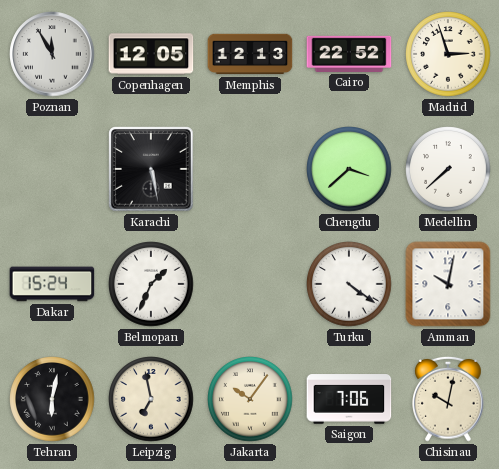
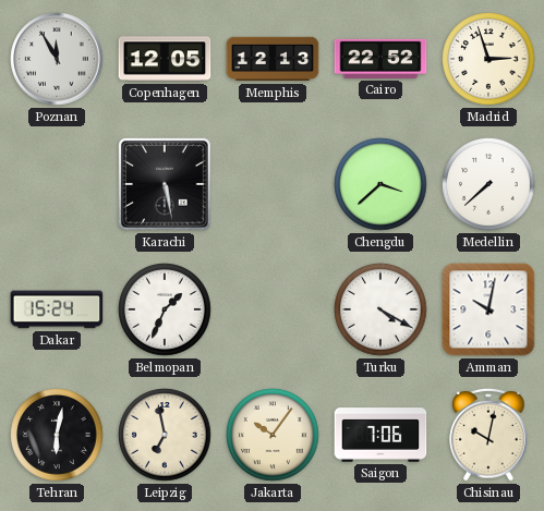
Turku: 4:21 -> 4:20
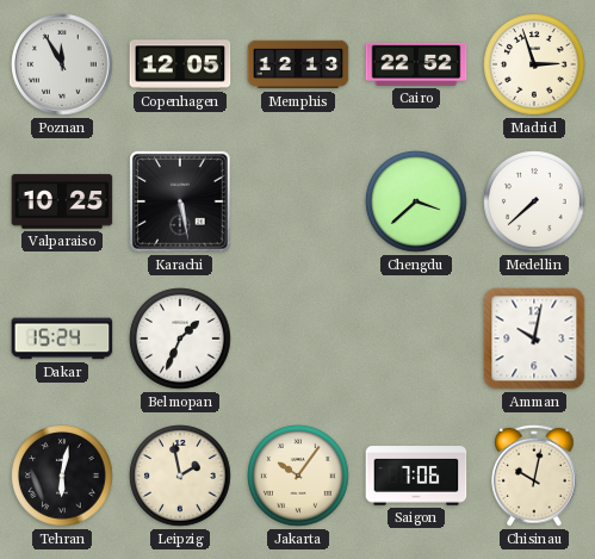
Valparaiso: none -> 10:25
Turku: 4:20 -> none
Leipzig: 6:58 -> 1:58
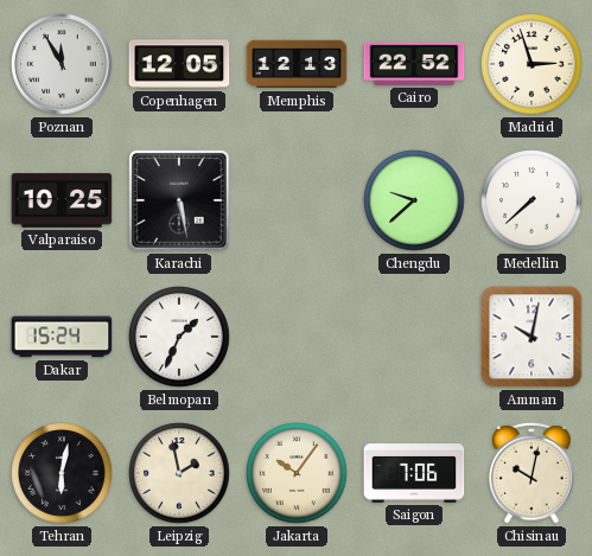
Chengdu: 3:38 -> 9:38
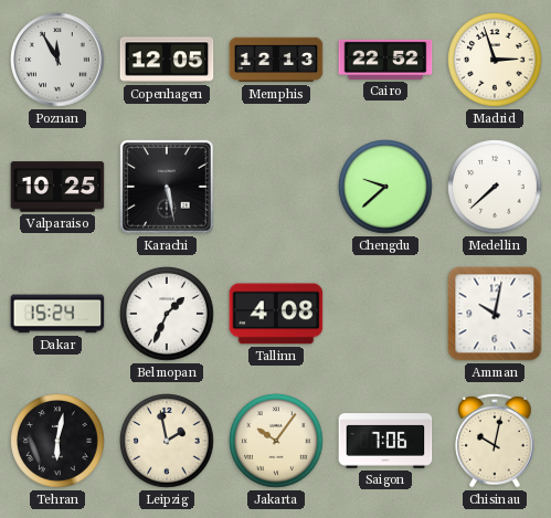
Tallinn: none -> 4:08
